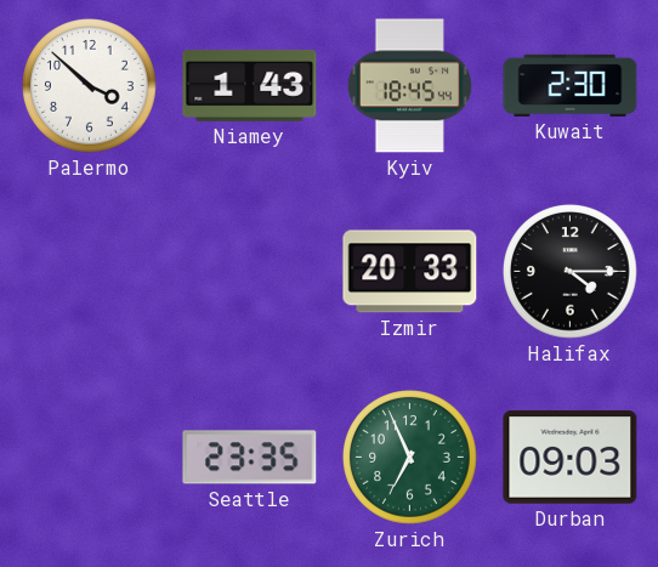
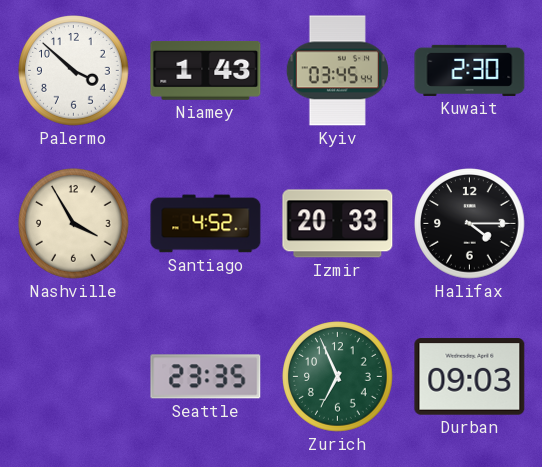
Kyiv: 18:45 -> 03:45
Nashville: none -> 3:55
Santiago: none -> 4:52
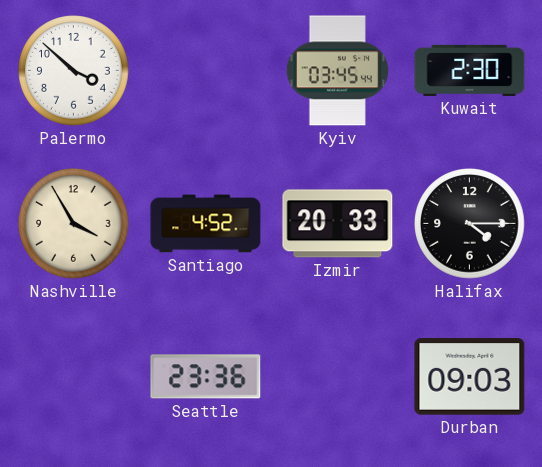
Niamey: 1:43 -> none
Seattle: 23:35 -> 23:36
Zurich: 6:56 -> none
